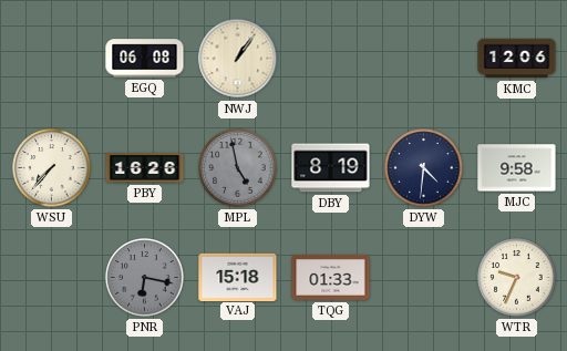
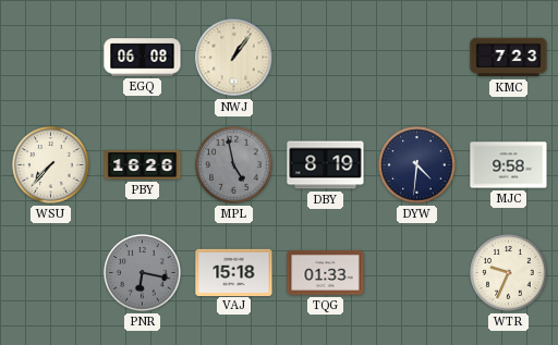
KMC: 12:06 -> 7:23
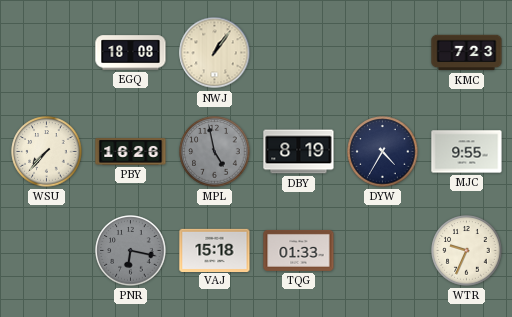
EGQ: 06:08 -> 18:08
DYW: 4:31 -> 4:35
MJC: 9:58 -> 9:55
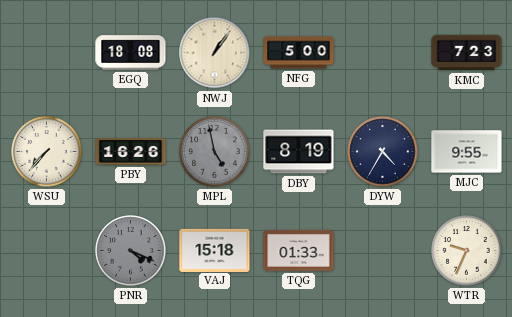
NFG: none -> 5:00
PNR: 6:17 -> 4:19
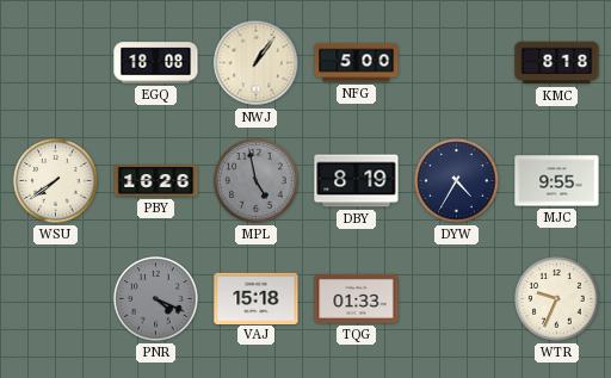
KMC: 7:23 -> 8:18
WSU: 7:37 -> 7:39
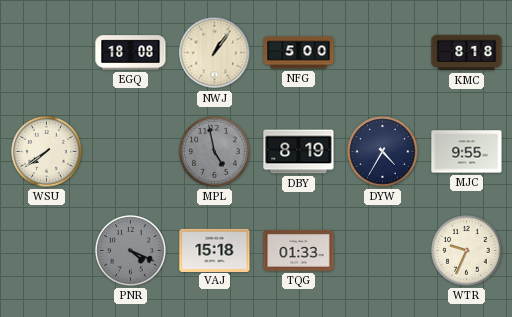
PBY: 16:26 -> none
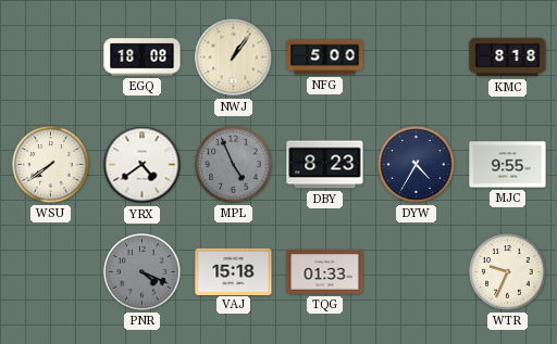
YRX: none -> 4:39
MPL: 4:58 -> 4:56
DBY: 8:19 -> 8:23
